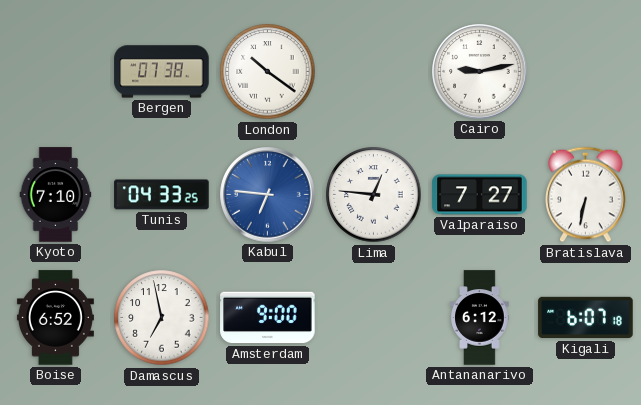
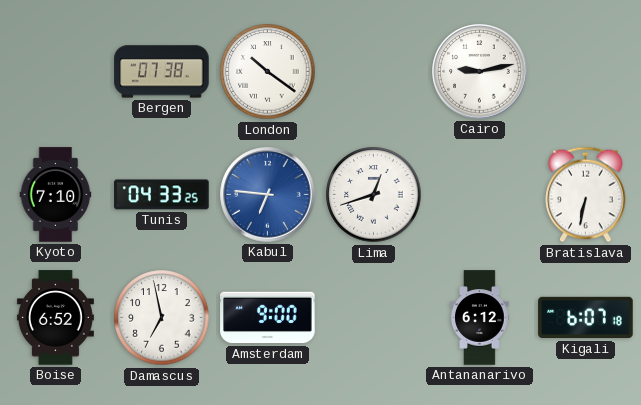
Lima: 12:46 -> 12:42
Valparaiso: 7:27 -> none
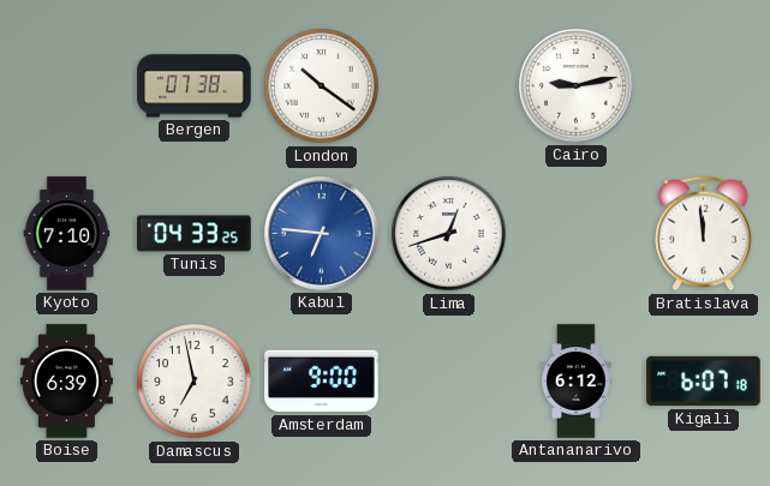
Bratislava: 6:32 -> 11:59
Boise: 6:52 -> 6:39
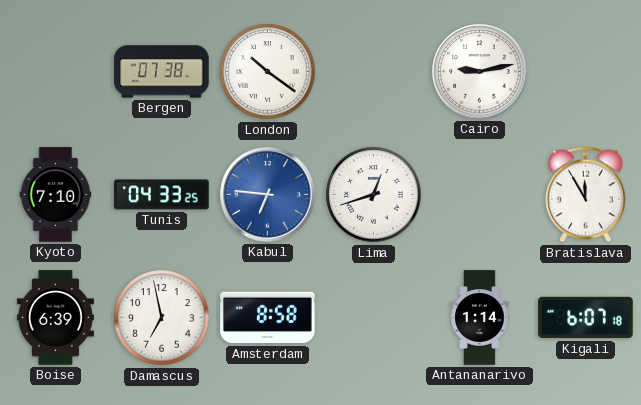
Bratislava: 11:59 -> 11:55
Amsterdam: 9:00 -> 8:58
Antananarivo: 6:12 -> 1:14
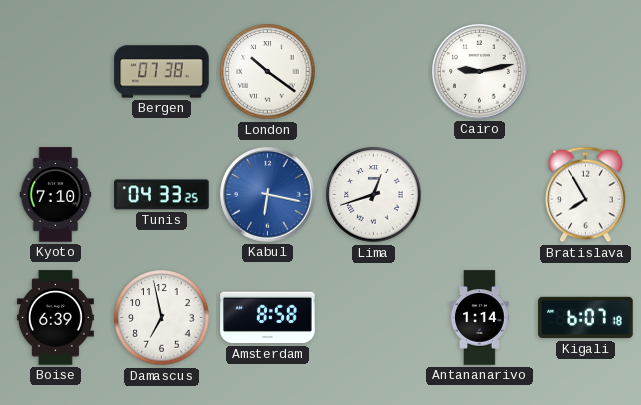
Kabul: 6:46 -> 6:17
Bratislava: 11:55 -> 7:55
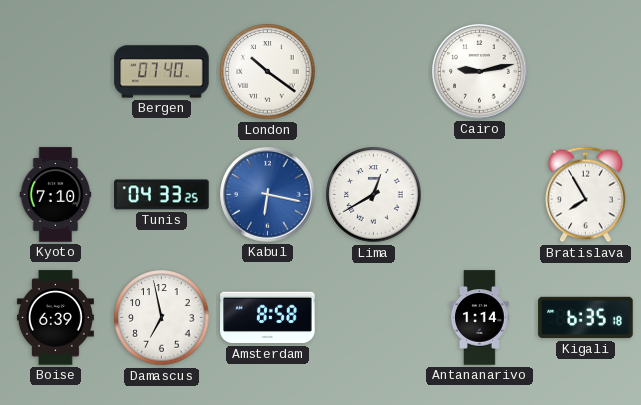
Bergen: 07:38 -> 07:40
Lima: 12:42 -> 12:40
Kigali: 6:07 -> 6:35
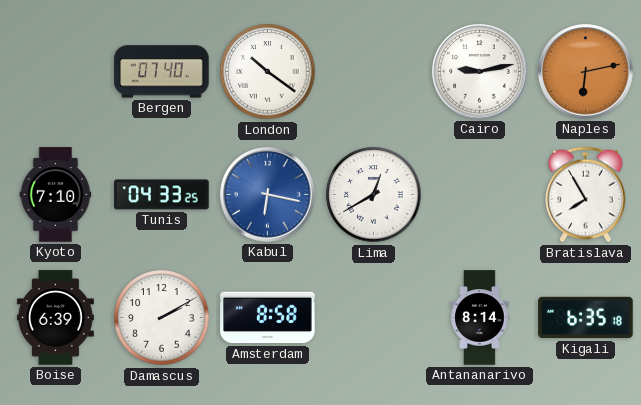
Naples: none -> 6:13
Damascus: 6:58 -> 2:10
Antananarivo: 1:14 -> 8:14
